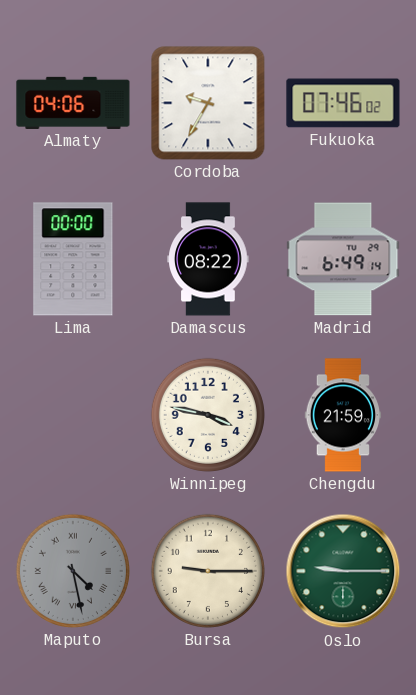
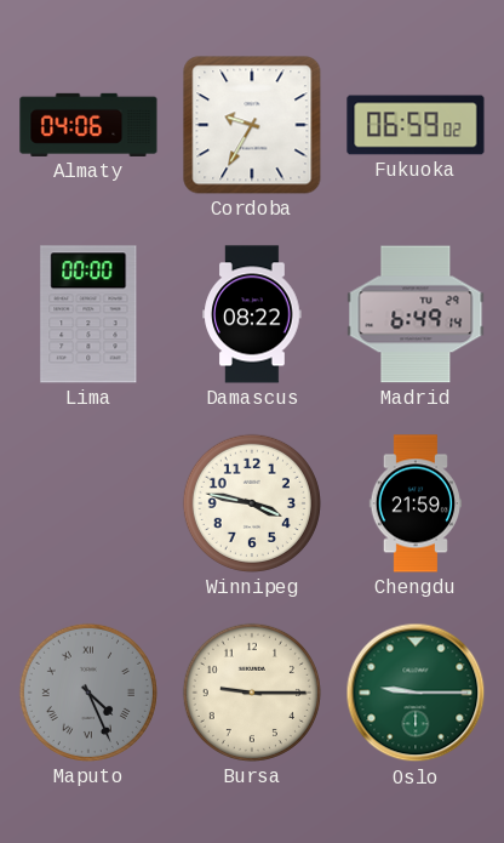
Fukuoka: 07:46 -> 06:59
Maputo: 4:28 -> 4:26
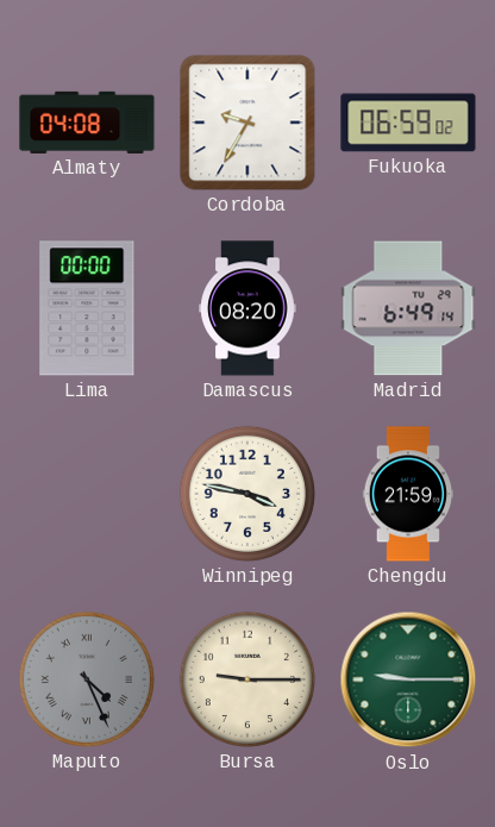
Almaty: 04:06 -> 04:08
Damascus: 08:22 -> 08:20
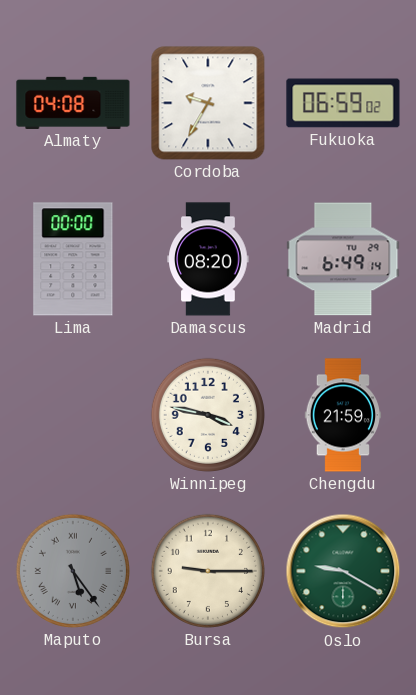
Maputo: 4:26 -> 5:24
Oslo: 9:15 -> 9:20
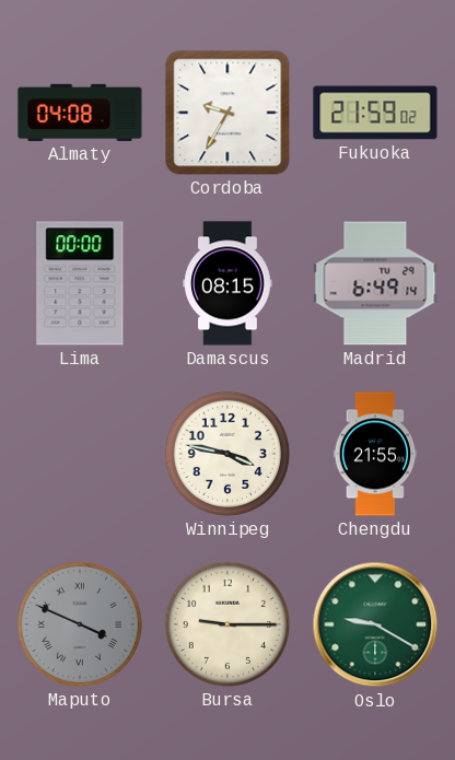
Fukuoka: 06:59 -> 21:59
Damascus: 08:20 -> 08:15
Chengdu: 21:59 -> 21:55
Maputo: 5:24 -> 3:49
